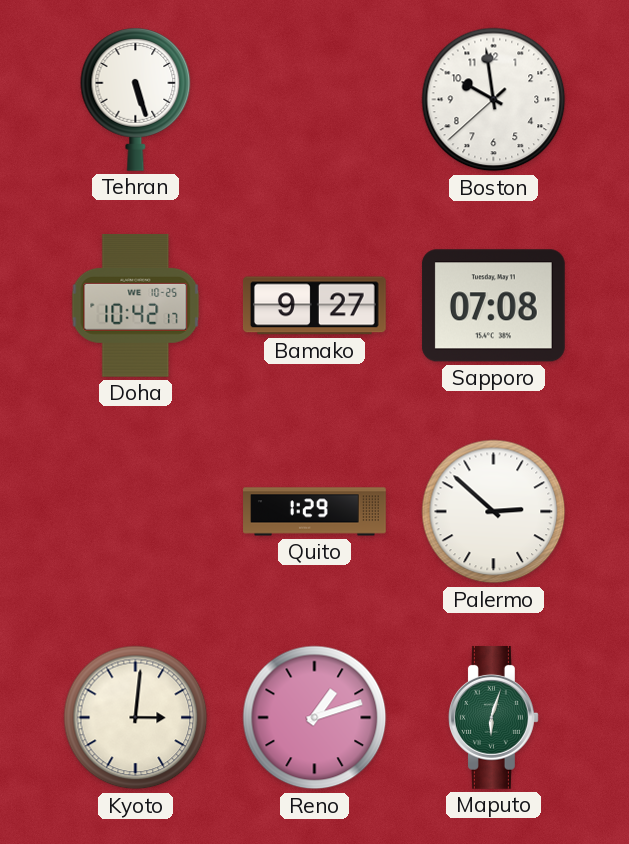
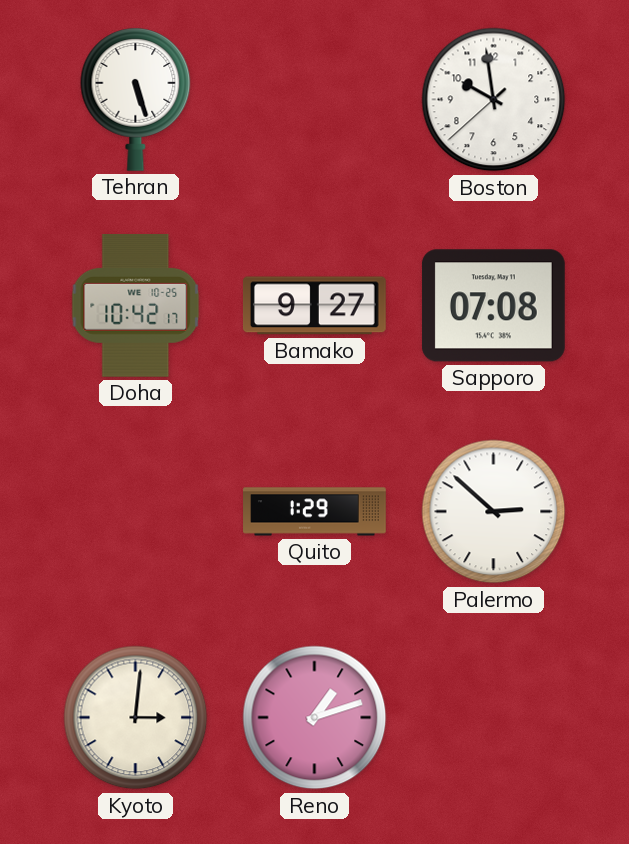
Maputo: 6:03 -> none
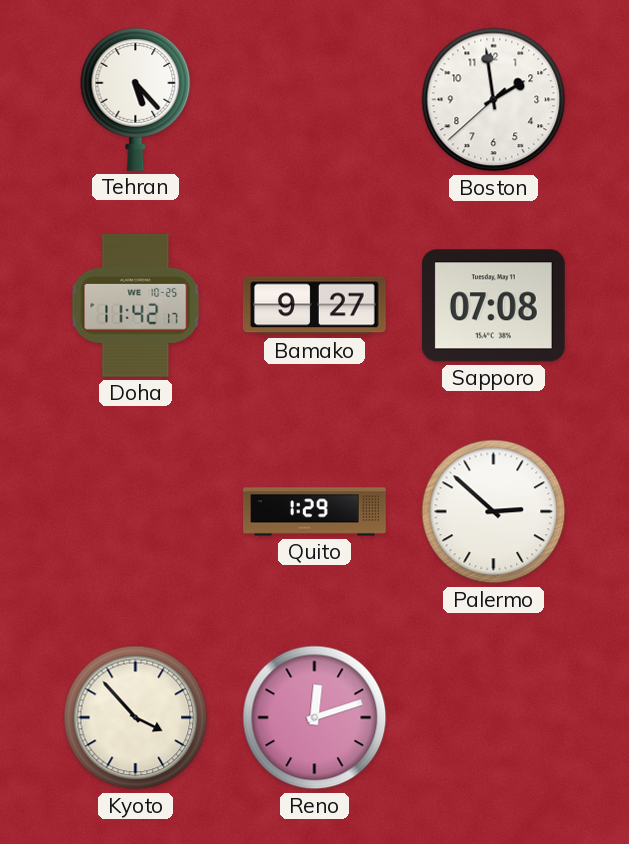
Tehran: 5:27 -> 5:23
Boston: 9:58 -> 1:58
Doha: 10:42 -> 11:42
Kyoto: 3:01 -> 3:53
Reno: 1:12 -> 12:12
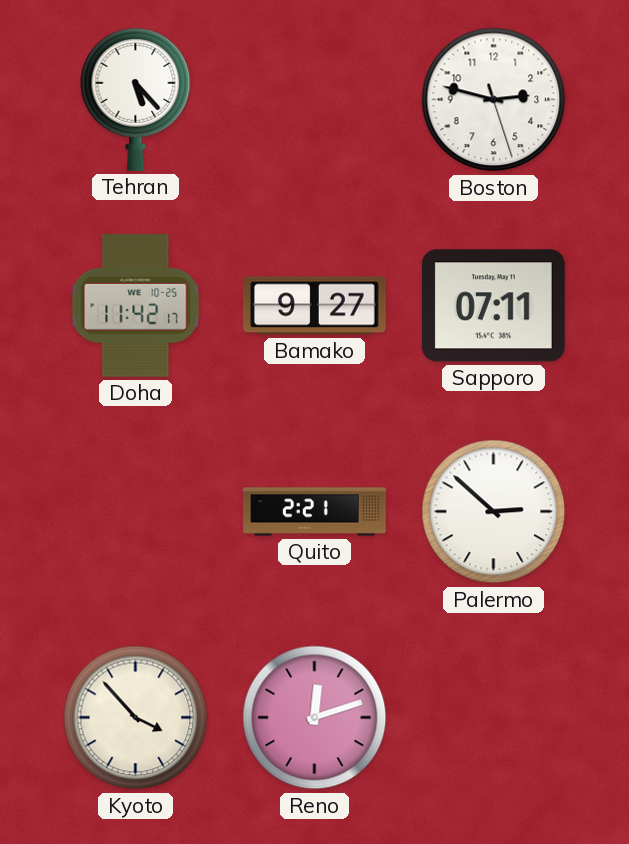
Boston: 1:58 -> 2:47
Sapporo: 07:08 -> 07:11
Quito: 1:29 -> 2:21
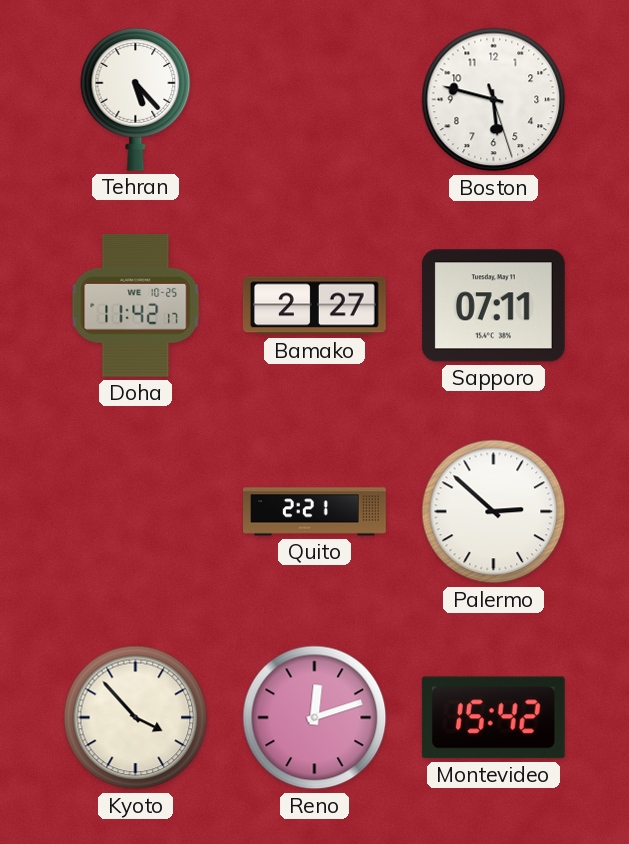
Boston: 2:47 -> 5:47
Bamako: 9:27 -> 2:27
Montevideo: none -> 15:42
